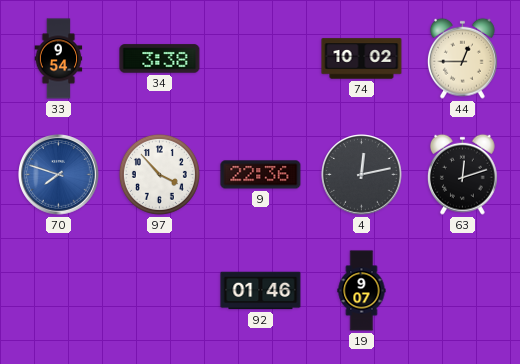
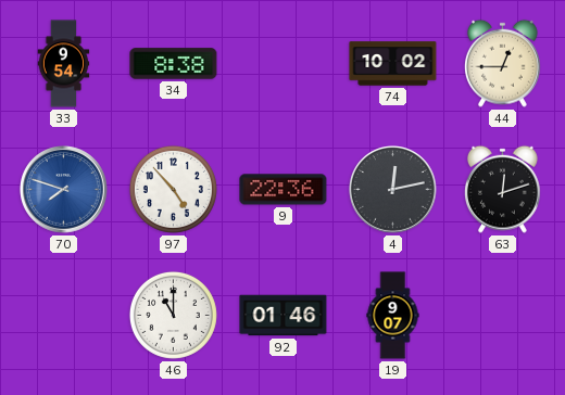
34: 3:38 -> 8:38
97: 3:53 -> 4:53
46: none -> 11:00
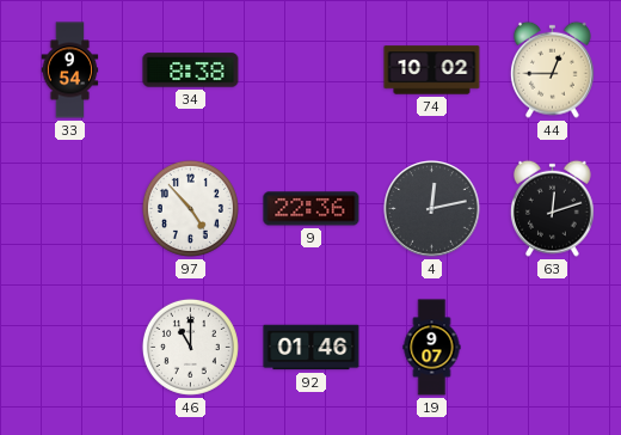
70: 7:48 -> none
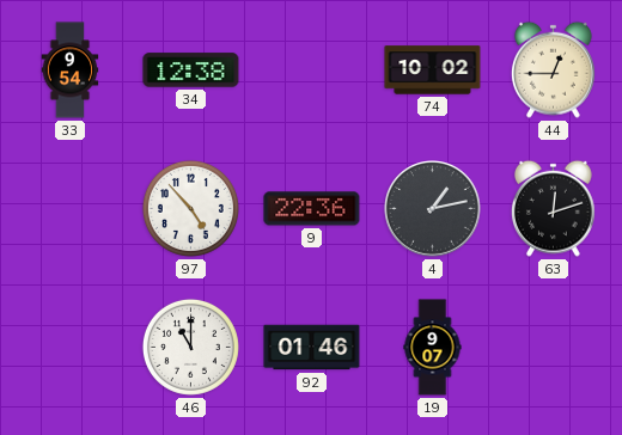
34: 8:38 -> 12:38
4: 12:13 -> 1:13
